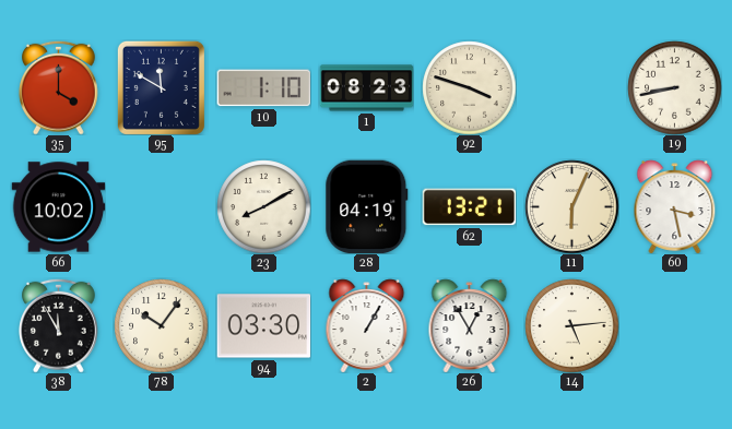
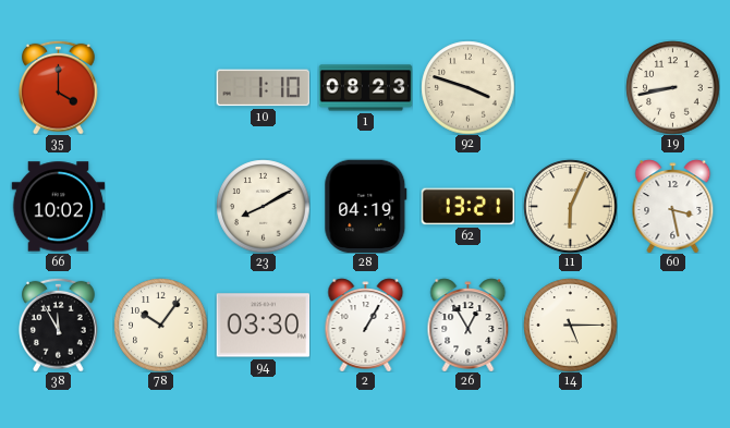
95: 11:50 -> none
14: 5:14 -> 5:15
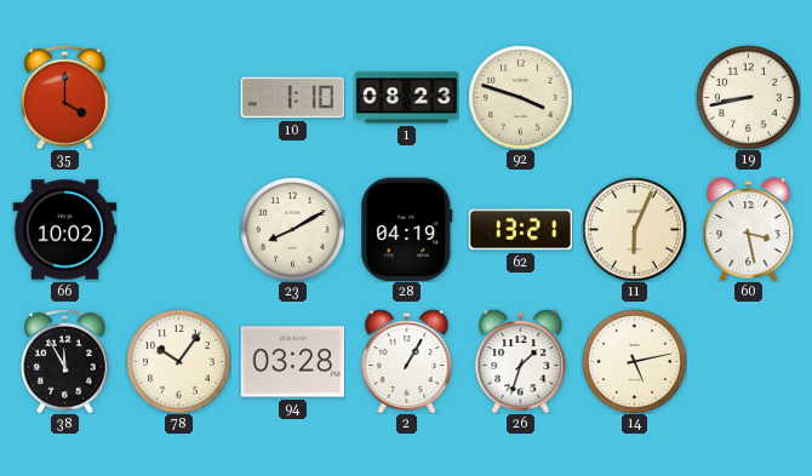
94: 03:30 -> 03:28
26: 12:55 -> 1:33
14: 5:15 -> 5:13
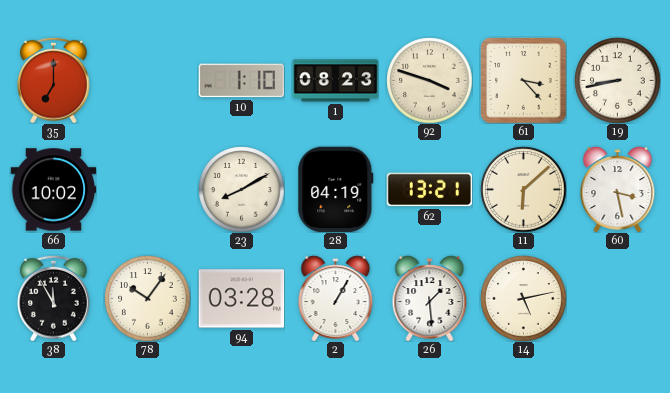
35: 4:00 -> 7:00
61: none -> 3:23
11: 6:04 -> 6:08
26: 1:33 -> 1:29
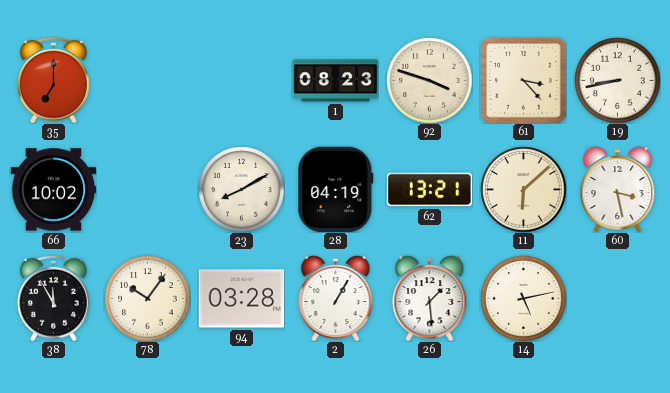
10: 1:10 -> none
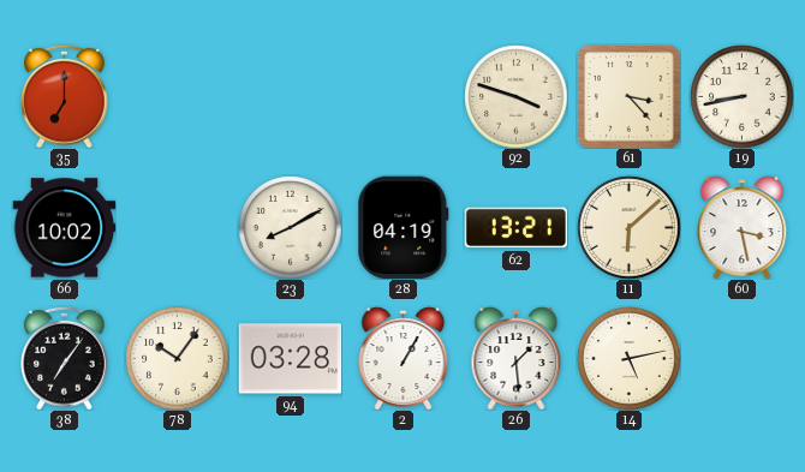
1: 08:23 -> none
38: 11:55 -> 7:06
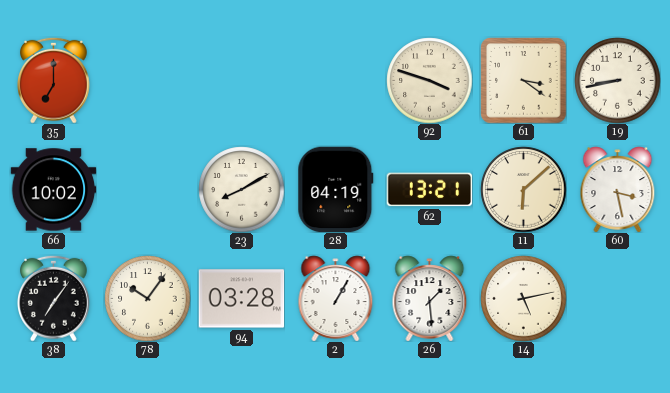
61: 3:23 -> 3:21
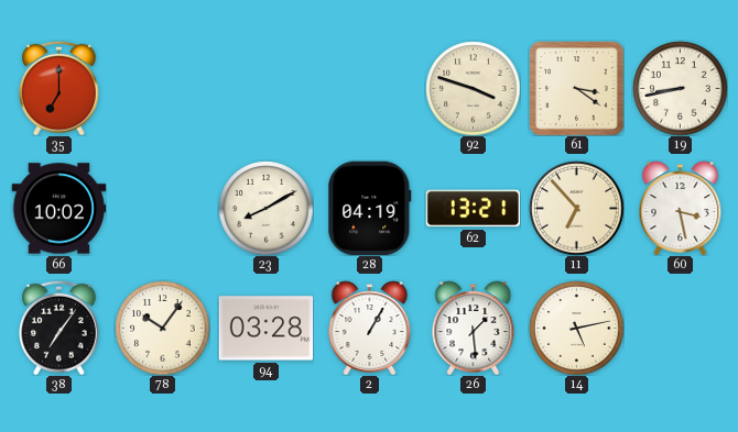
11: 6:08 -> 6:53
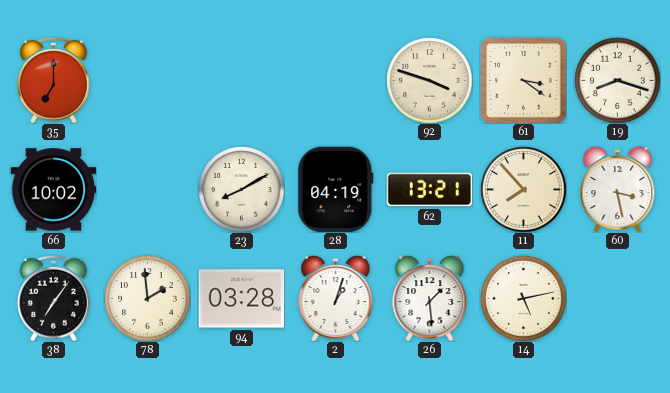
19: 8:43 -> 8:18
11: 6:53 -> 7:53
78: 10:06 -> 1:59
2: 1:05 -> 1:03
